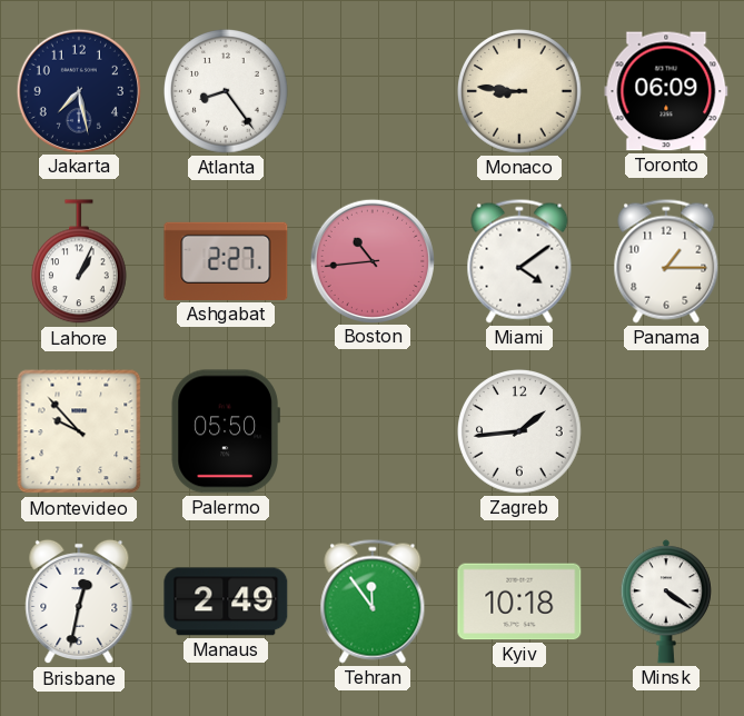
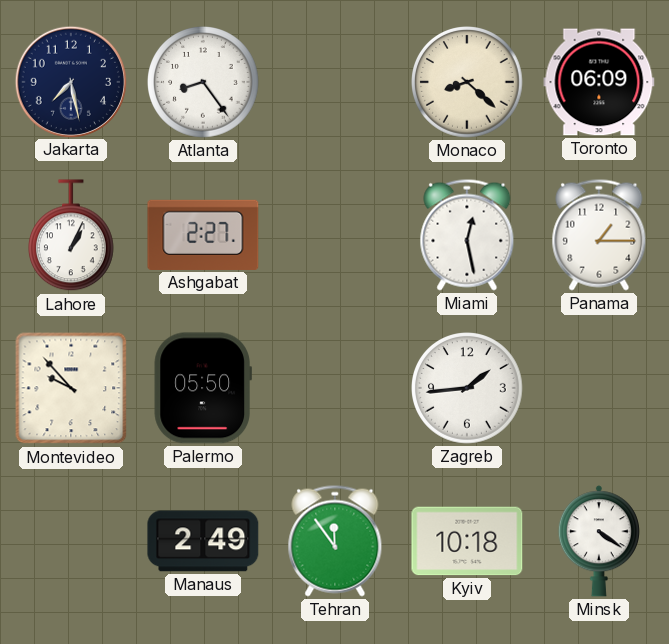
Monaco: 8:46 -> 8:22
Boston: 10:44 -> none
Miami: 4:09 -> 12:28
Brisbane: 12:32 -> none
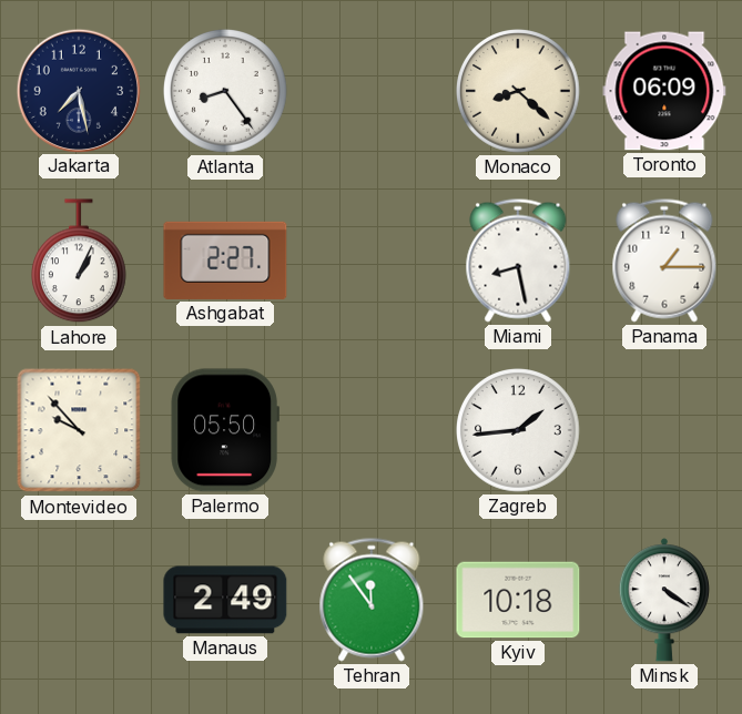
Miami: 12:28 -> 8:28
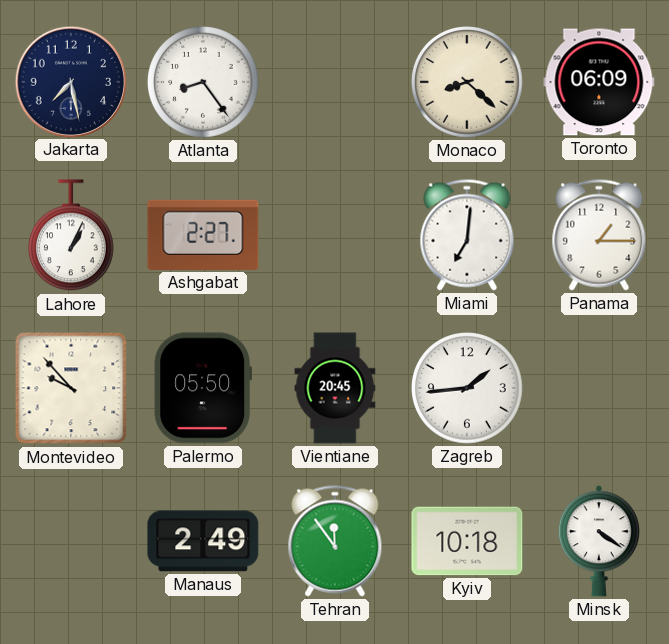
Miami: 8:28 -> 7:01
Vientiane: none -> 20:45
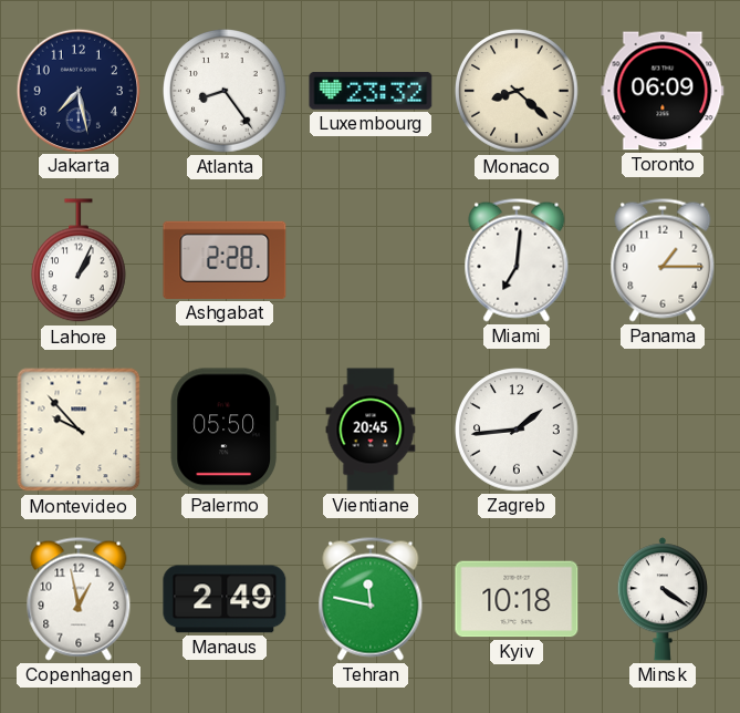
Luxembourg: none -> 23:32
Ashgabat: 2:27 -> 2:28
Copenhagen: none -> 12:58
Tehran: 11:54 -> 11:47
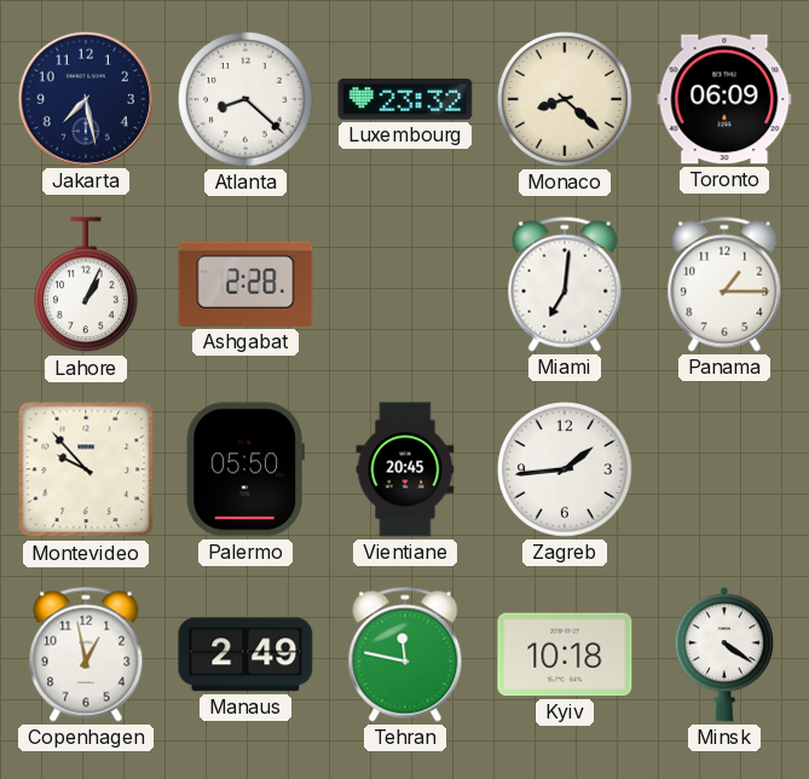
Atlanta: 8:24 -> 8:22
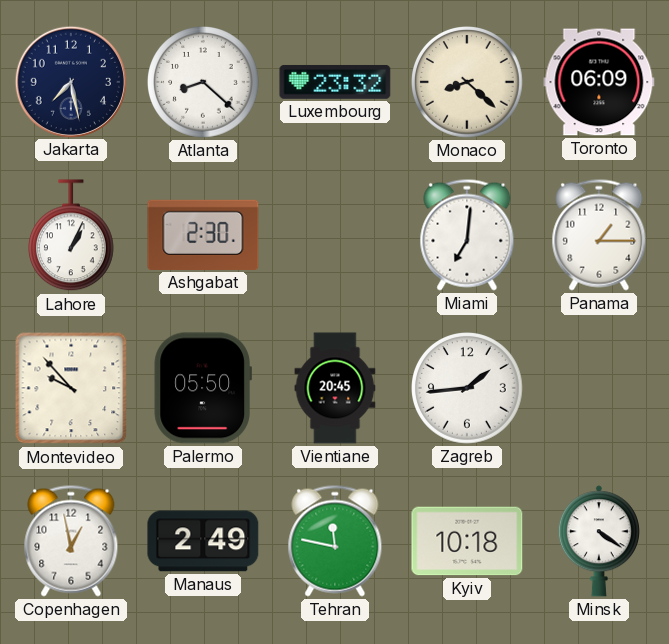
Ashgabat: 2:28 -> 2:30
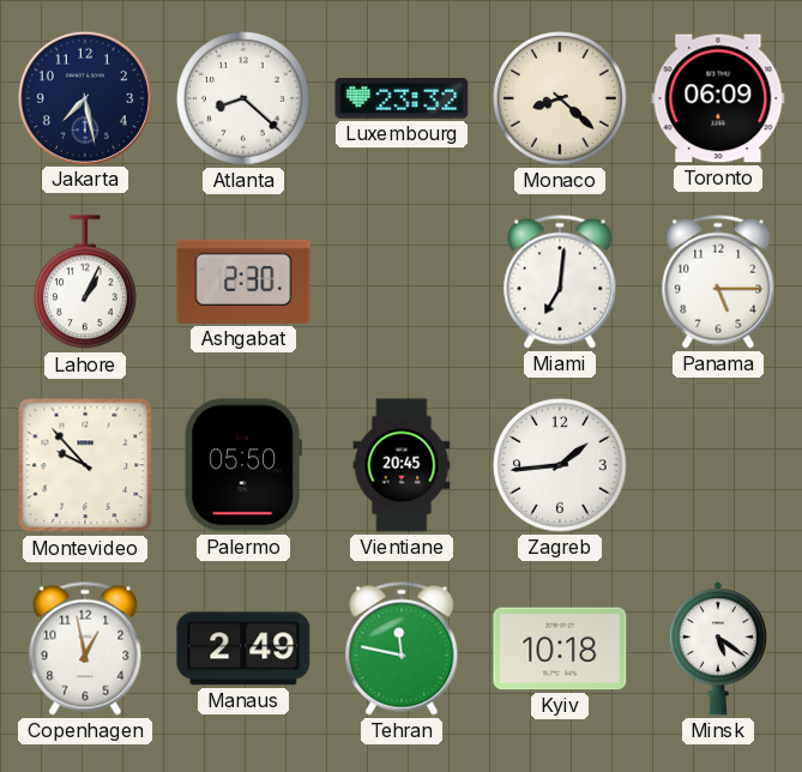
Panama: 1:15 -> 5:15
Minsk: 4:21 -> 5:21
